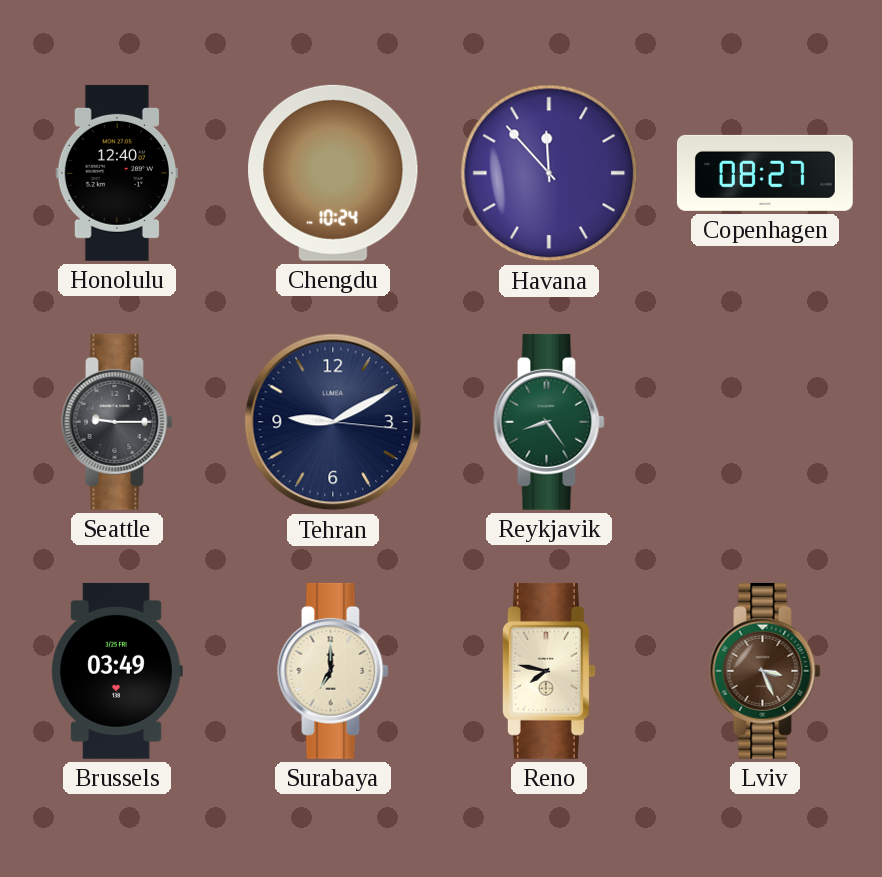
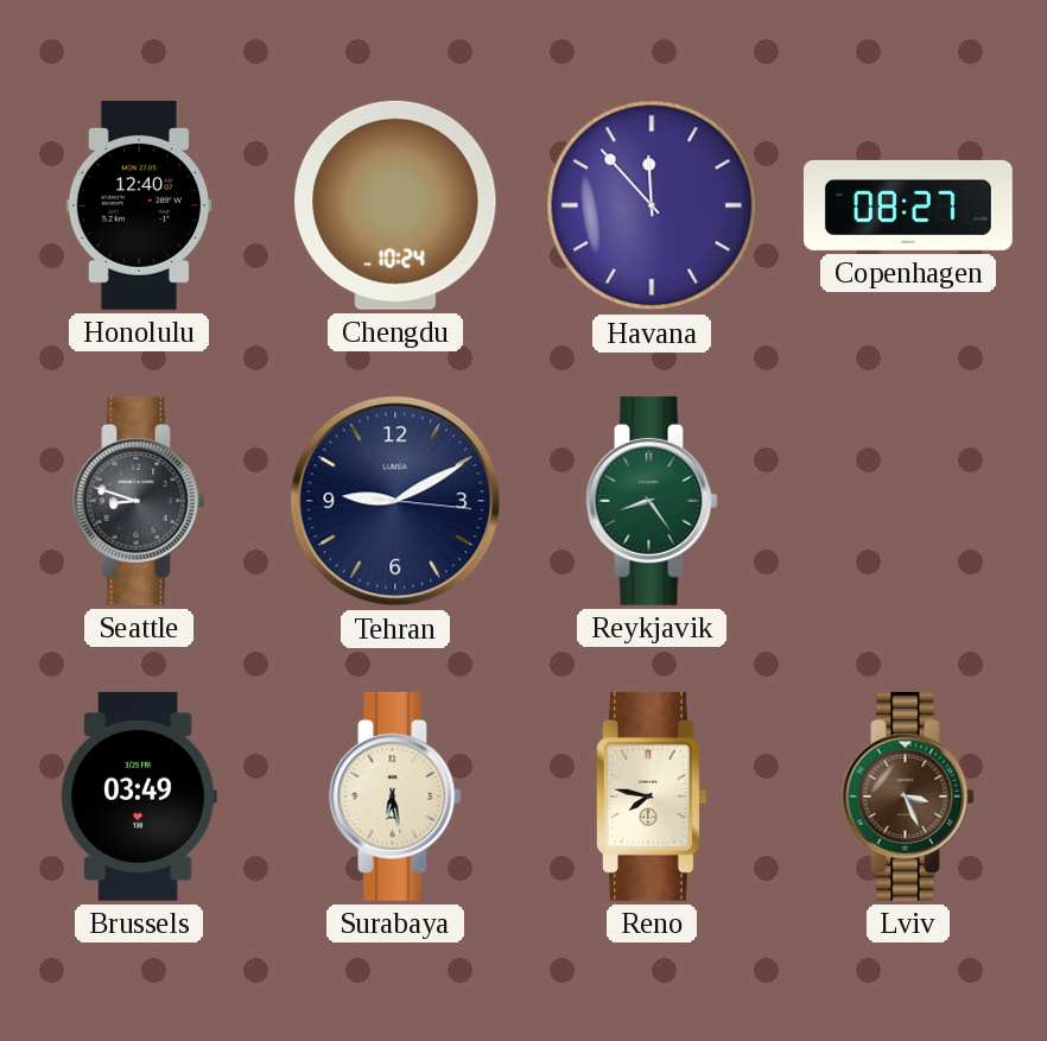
Seattle: 9:15 -> 8:48
Surabaya: 7:00 -> 6:28
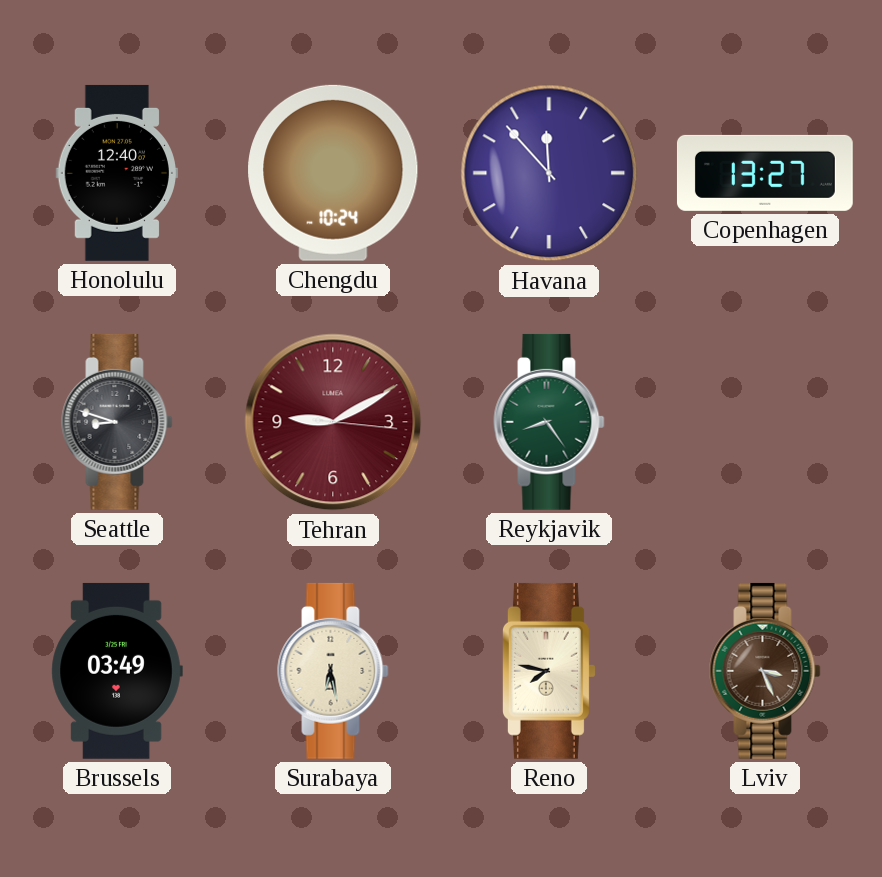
Copenhagen: 08:27 -> 13:27
Tehran dial: navy -> burgundy
